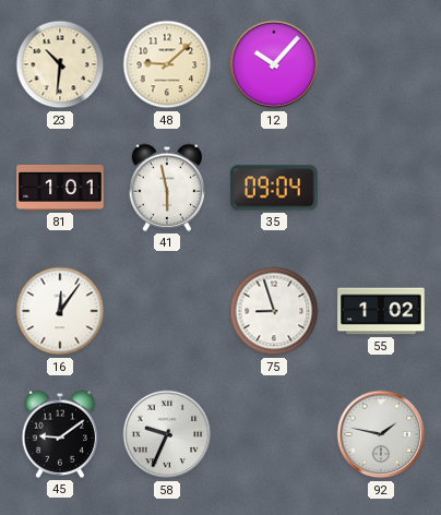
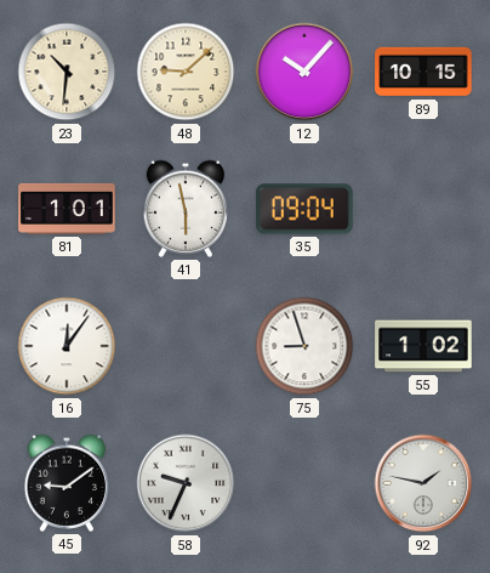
89: none -> 10:15
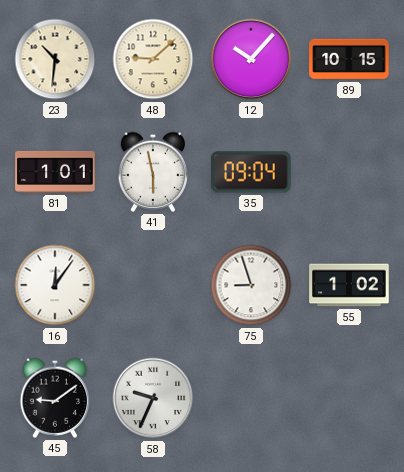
92: 1:47 -> none
